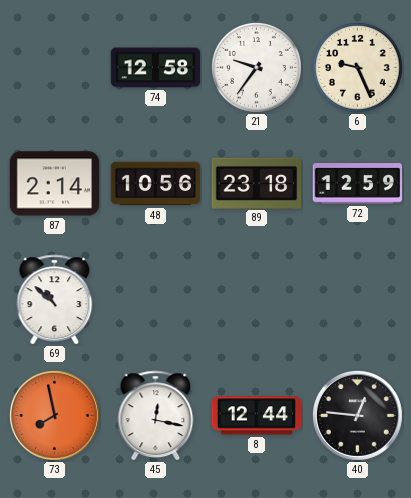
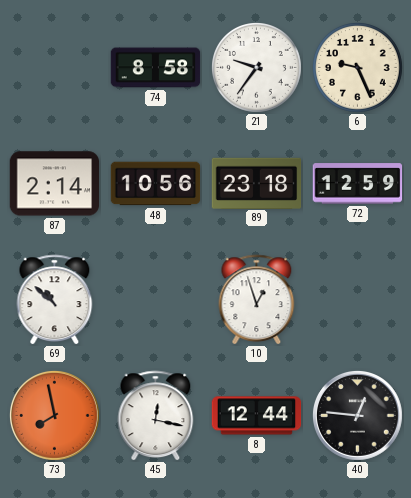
74: 12:58 -> 8:58
10: none -> 12:57
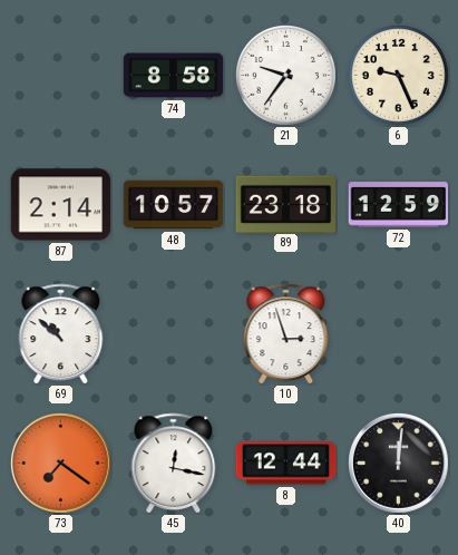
48: 10:56 -> 10:57
10: 12:57 -> 2:57
73: 7:58 -> 7:21
40: 12:46 -> 12:01
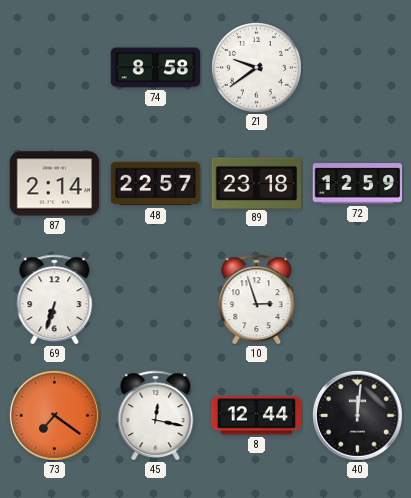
21: 9:36 -> 9:39
6: 9:26 -> none
48: 10:57 -> 22:57
69: 10:52 -> 6:33
